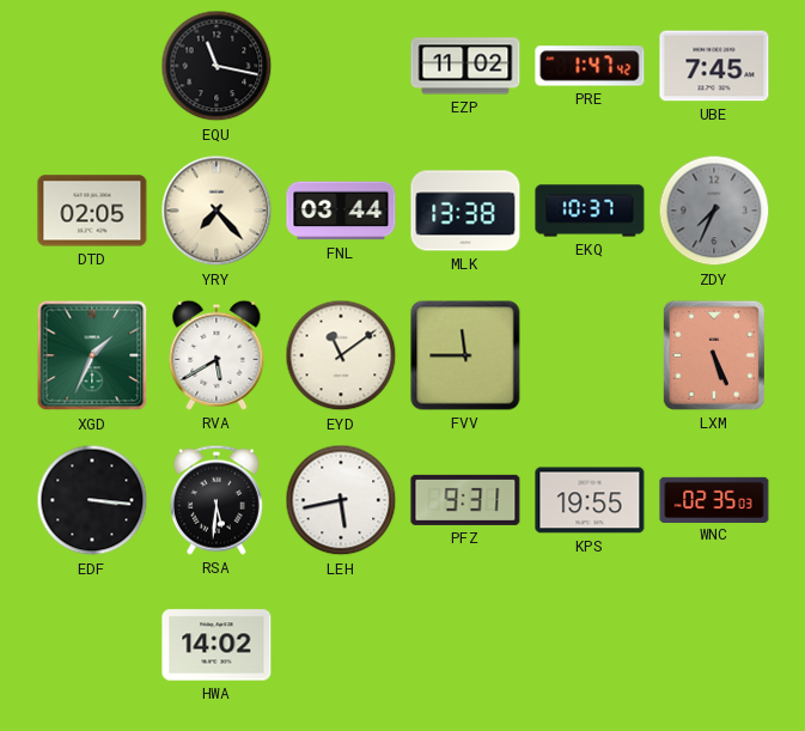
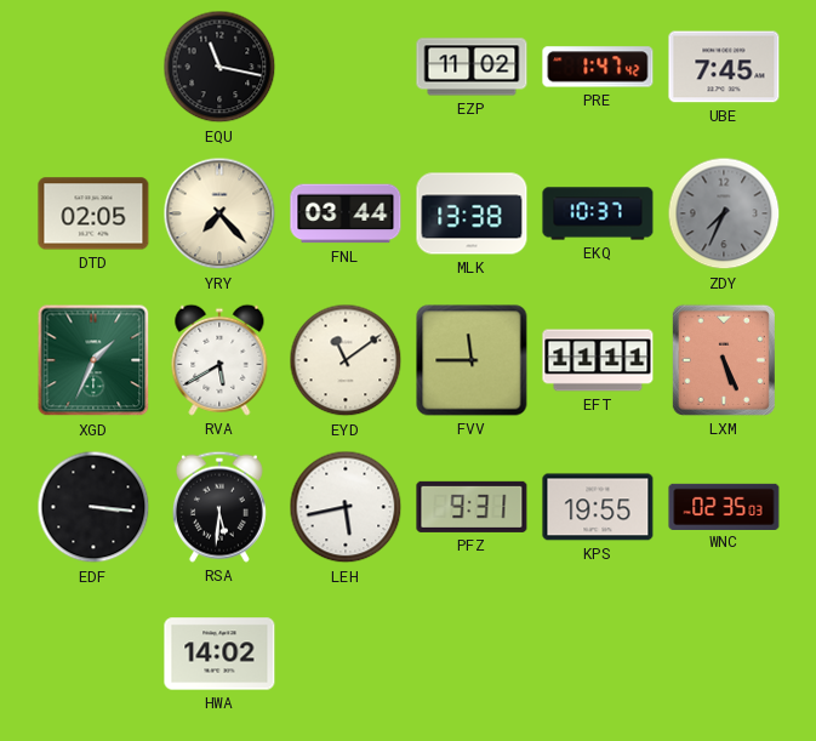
EFT: none -> 11:11
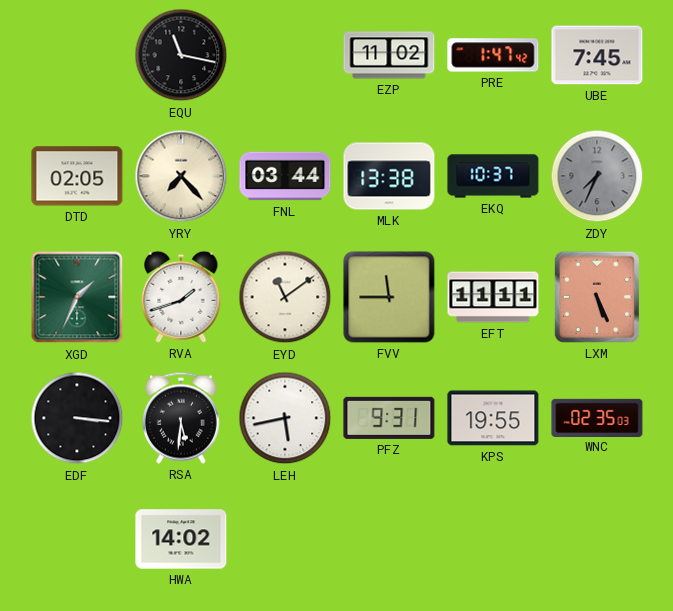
RVA: 5:40 -> 1:42
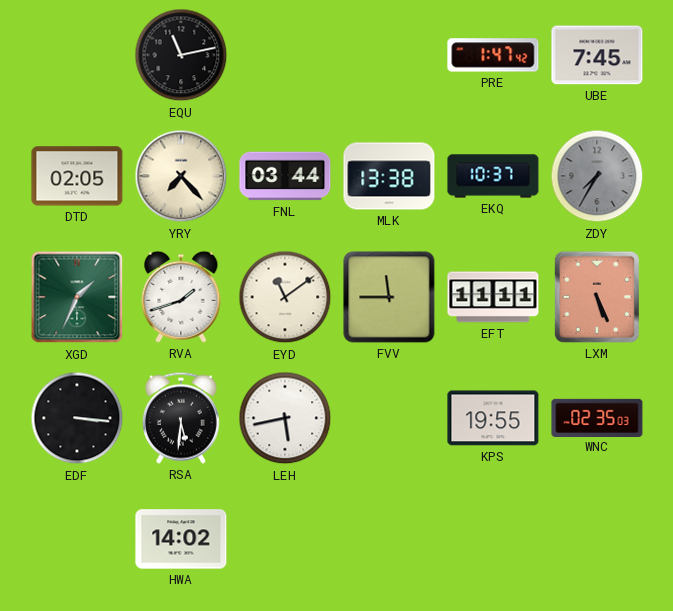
EQU: 11:17 -> 11:13
EZP: 11:02 -> none
ZDY: 7:34 -> 7:35
PFZ: 9:31 -> none
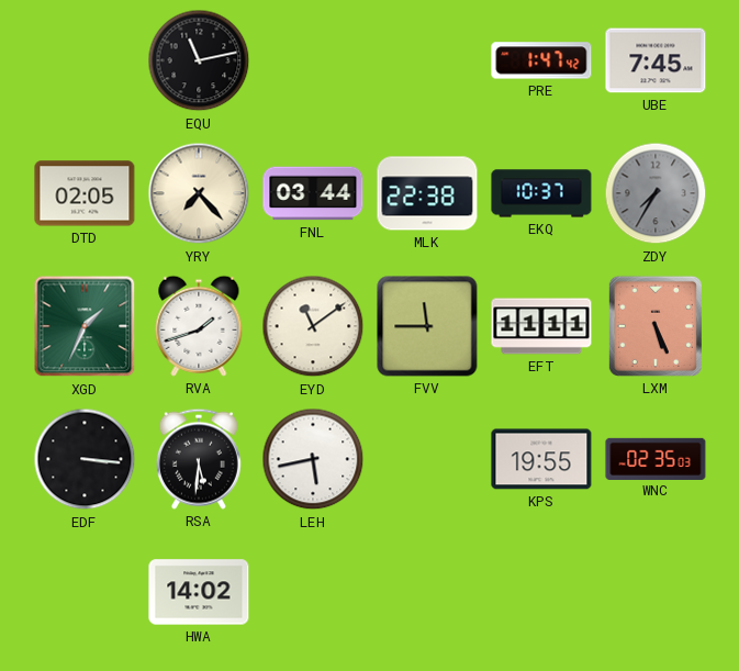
MLK: 13:38 -> 22:38
